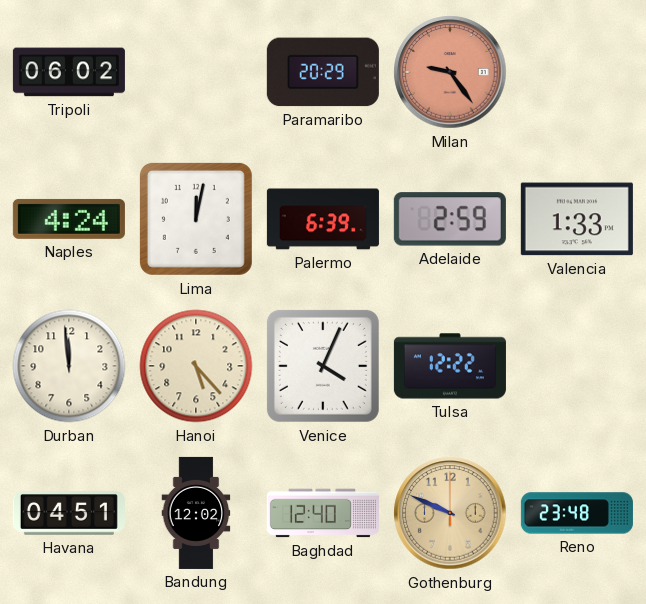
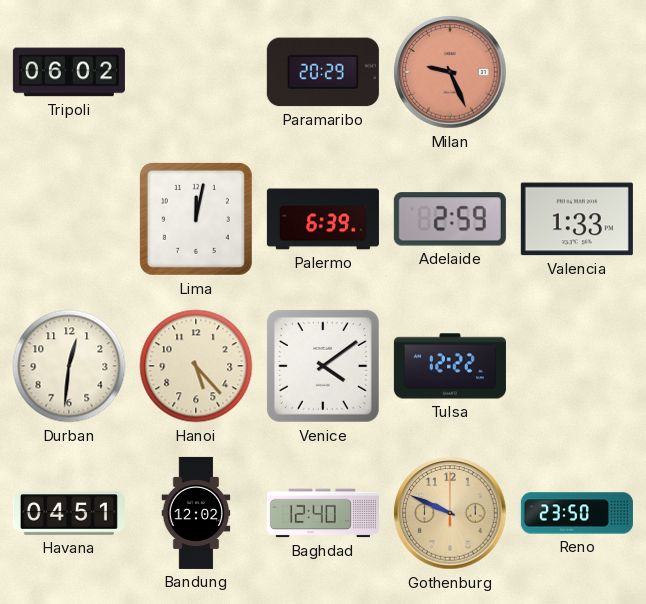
Milan: 9:24 -> 9:26
Naples: 4:24 -> none
Durban: 11:59 -> 12:31
Venice: 4:04 -> 4:09
Reno: 23:48 -> 23:50
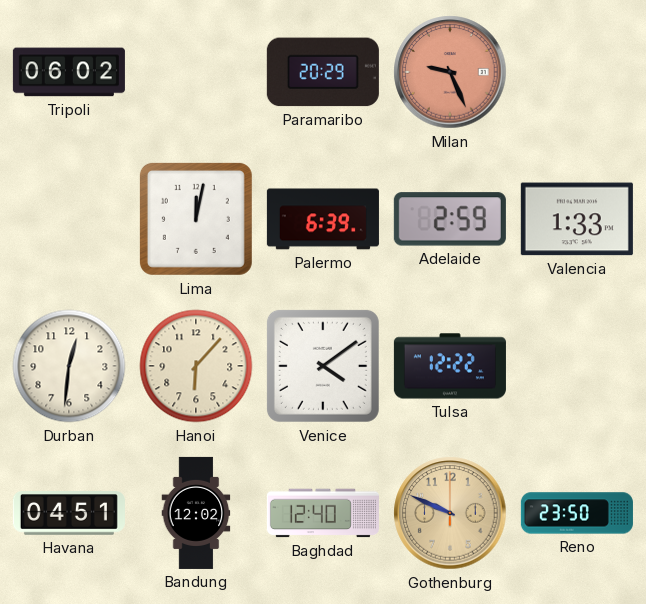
Hanoi: 5:23 -> 6:07
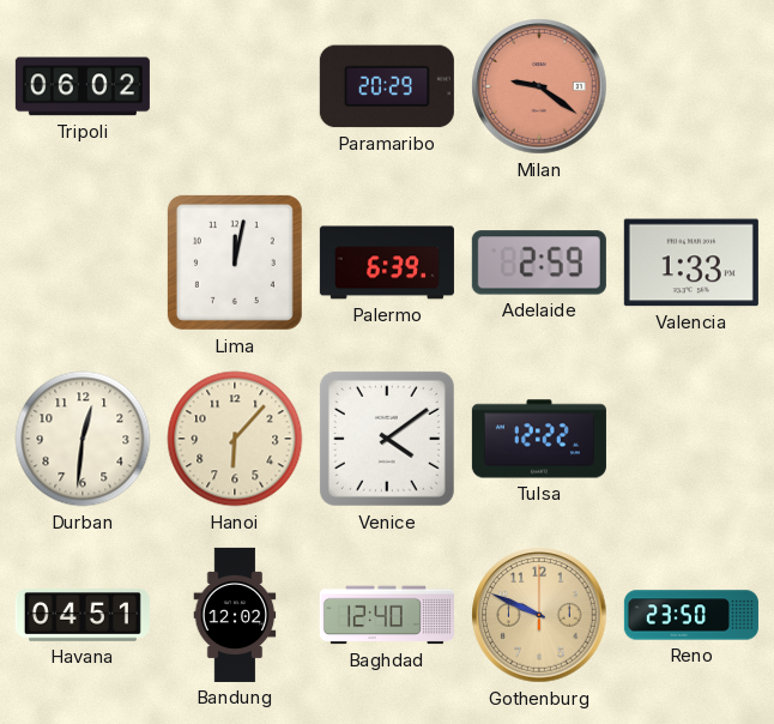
Milan: 9:26 -> 9:21
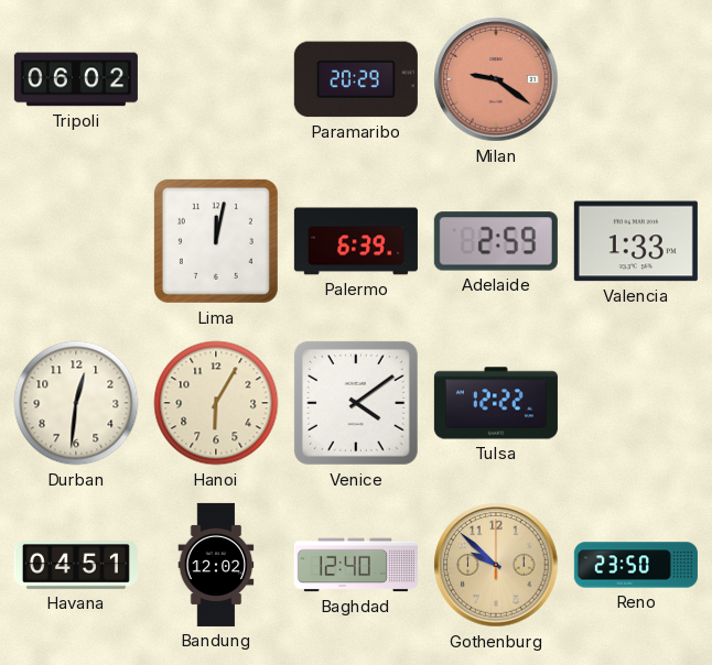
Hanoi: 6:07 -> 6:05
Gothenburg: 9:49 -> 9:52
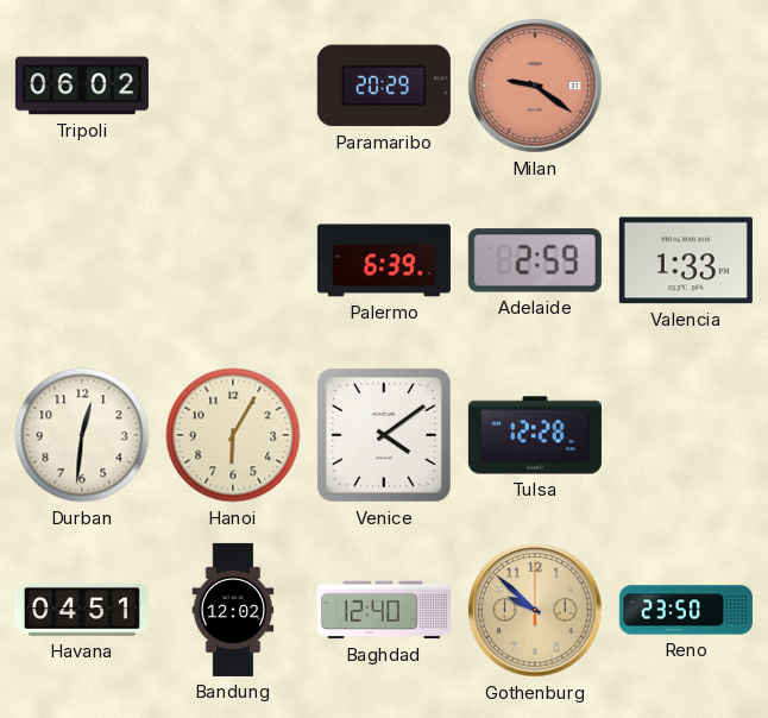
Lima: 12:02 -> none
Tulsa: 12:22 -> 12:28
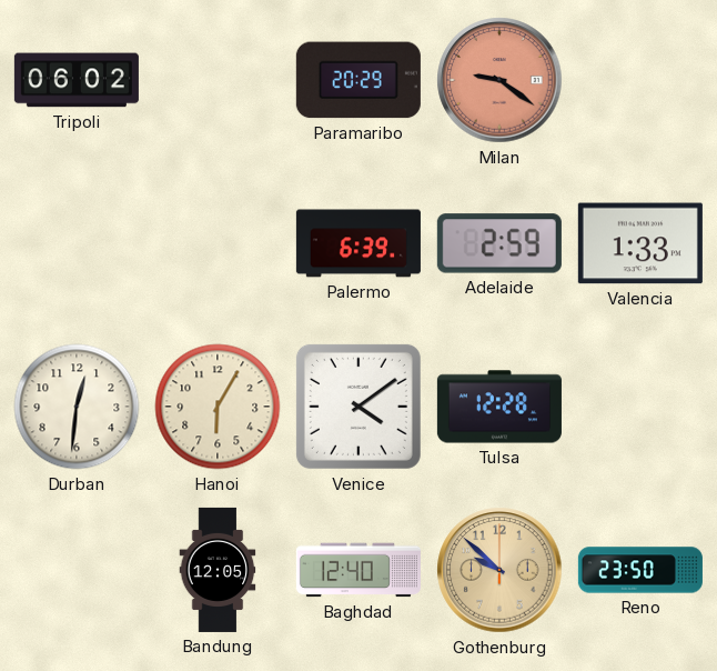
Havana: 04:51 -> none
Bandung: 12:02 -> 12:05
